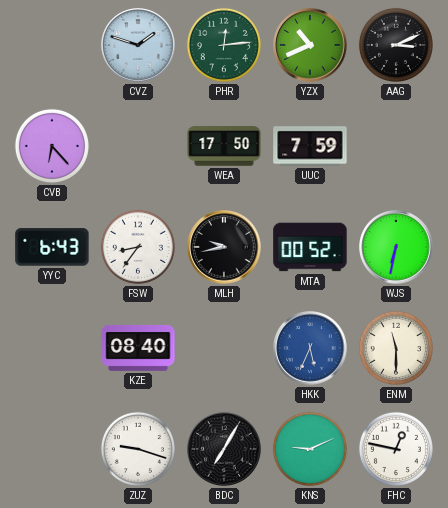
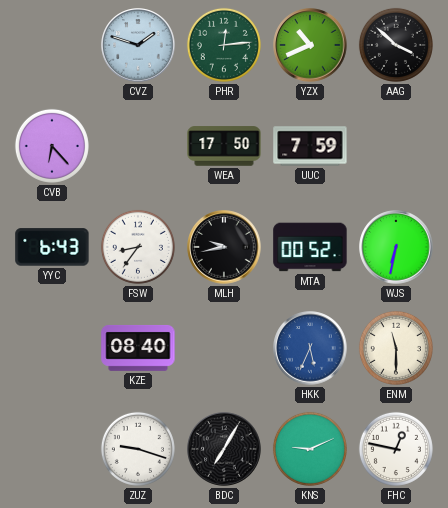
AAG: 3:11 -> 3:52
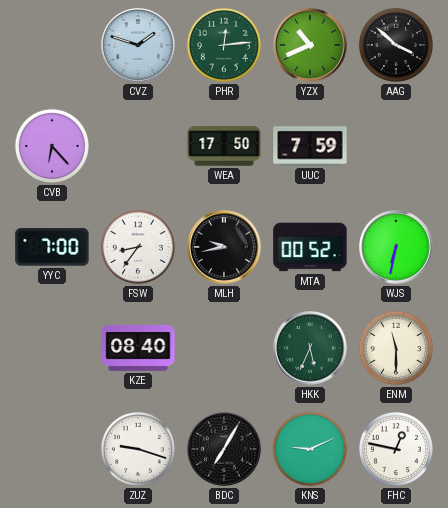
YYC: 6:43 -> 7:00
HKK dial: blue -> green
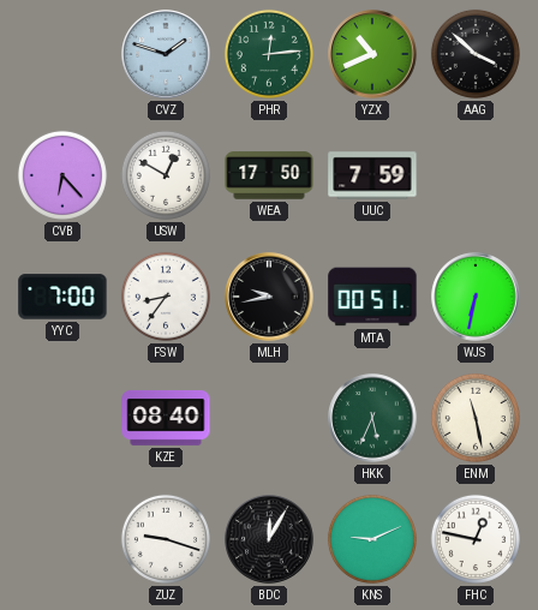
USW: none -> 12:50
MTA: 00:52 -> 00:51
ENM: 11:30 -> 11:28
BDC: 7:05 -> 12:05
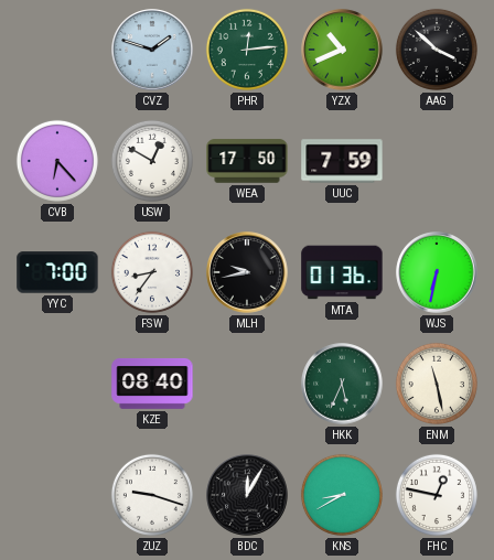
MTA: 00:51 -> 01:36
KNS: 9:11 -> 8:40
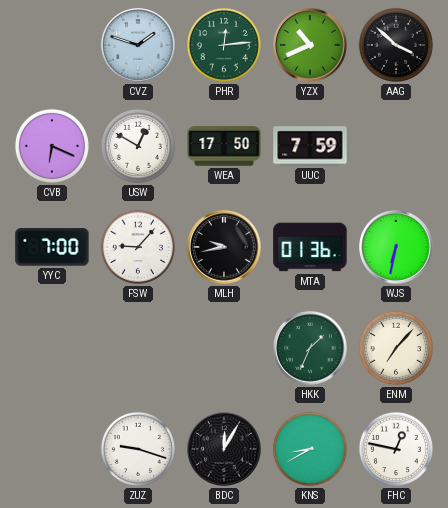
CVB: 6:23 -> 6:19
FSW: 8:36 -> 9:07
KZE: 08:40 -> none
HKK: 5:34 -> 1:34
ENM: 11:28 -> 7:07
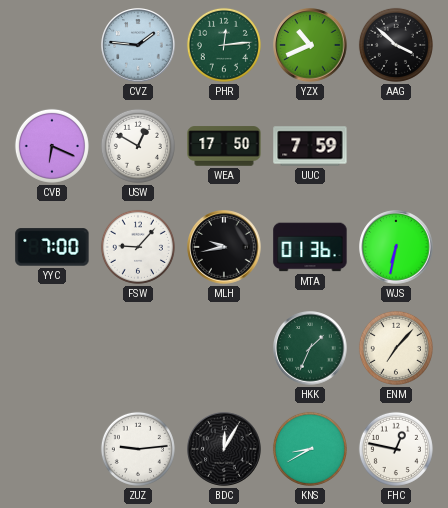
CVZ: 1:48 -> 1:46
ZUZ: 9:18 -> 9:14
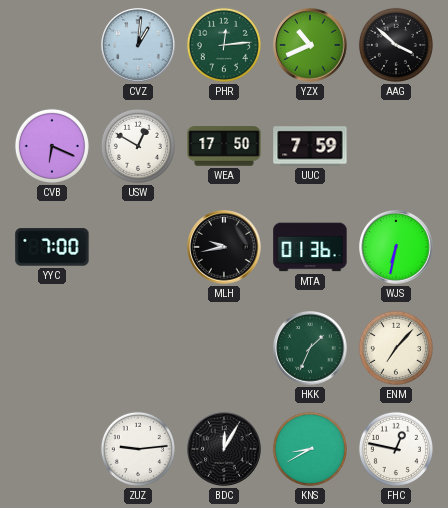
CVZ: 1:46 -> 1:01
FSW: 9:07 -> none
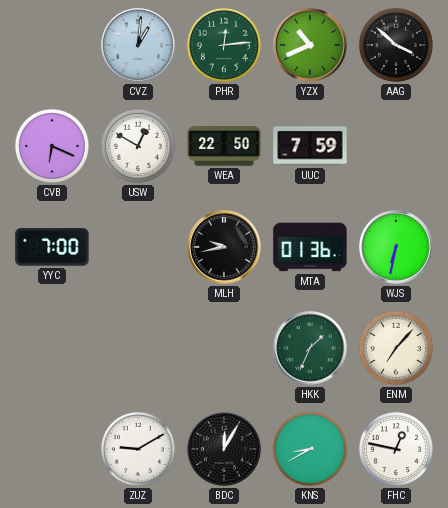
WEA: 17:50 -> 22:50
ZUZ: 9:14 -> 9:10
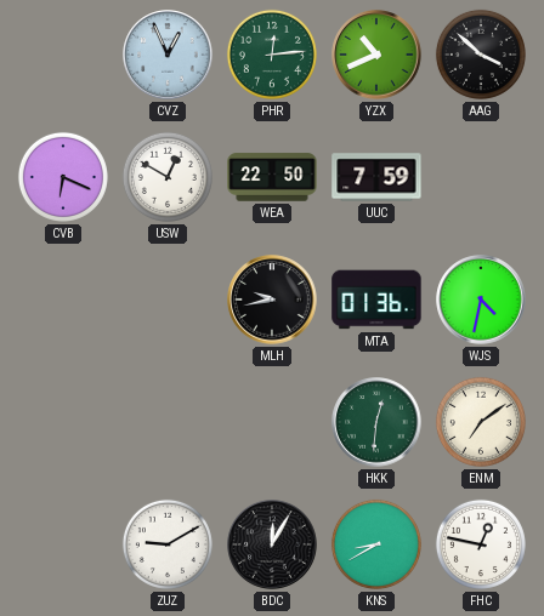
CVZ: 1:01 -> 12:56
YYC: 7:00 -> none
WJS: 6:32 -> 4:32
HKK: 1:34 -> 12:31
ENM: 7:07 -> 7:09
